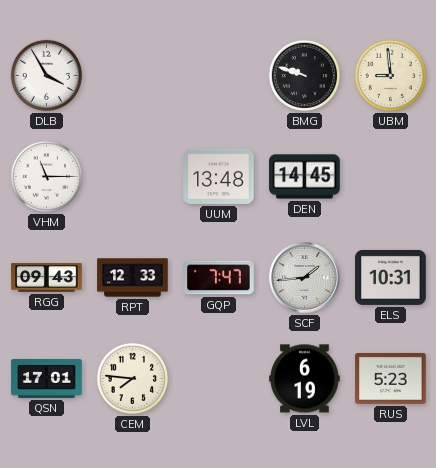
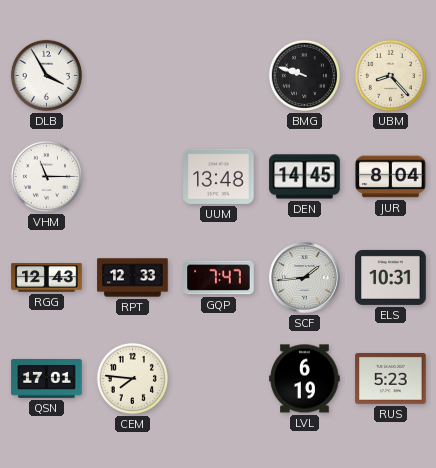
UBM: 8:59 -> 8:23
JUR: none -> 8:04
RGG: 09:43 -> 12:43
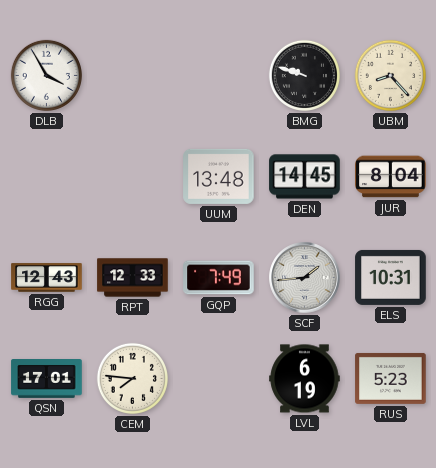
VHM: 11:15 -> none
GQP: 7:47 -> 7:49
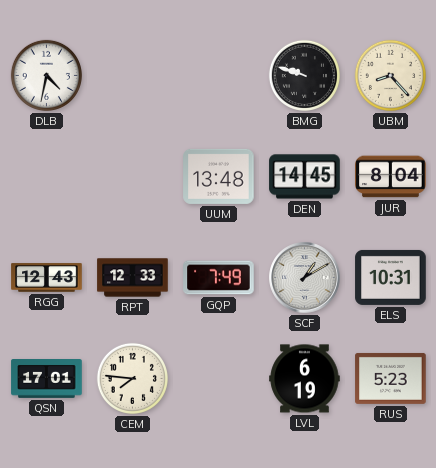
DLB: 3:55 -> 4:32
SCF: 1:44 -> 1:10
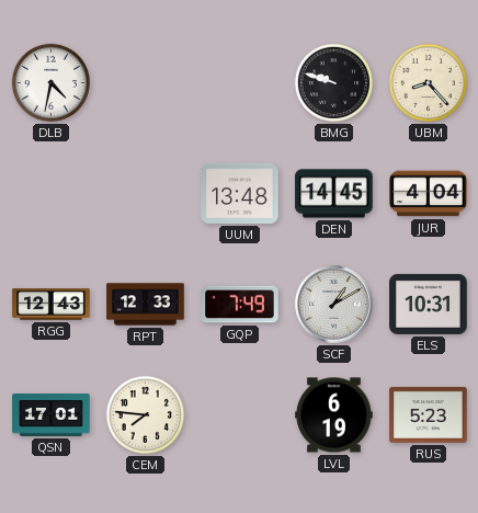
JUR: 8:04 -> 4:04
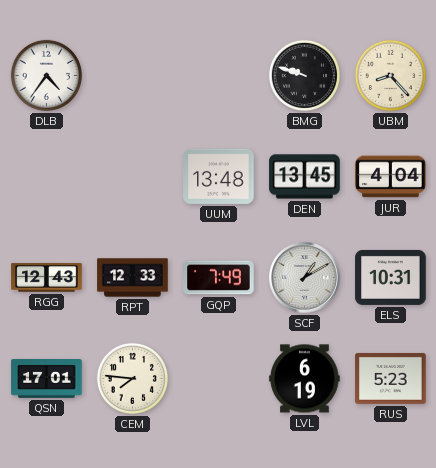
DLB: 4:32 -> 4:36
DEN: 14:45 -> 13:45
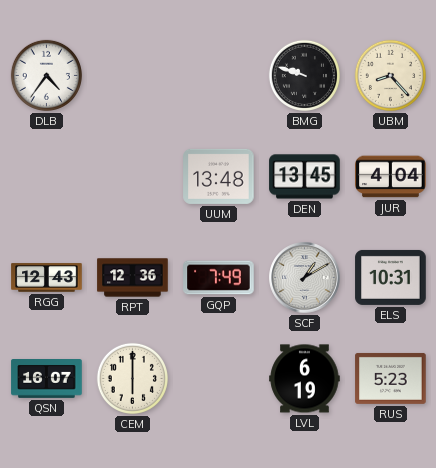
RPT: 12:33 -> 12:36
QSN: 17:01 -> 16:07
CEM: 7:46 -> 6:00
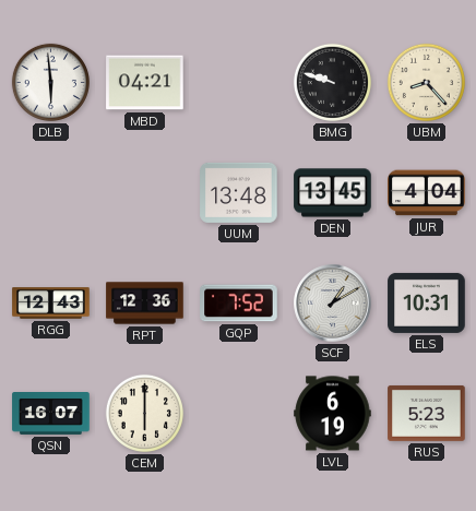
DLB: 4:36 -> 5:59
MBD: none -> 04:21
GQP: 7:49 -> 7:52
